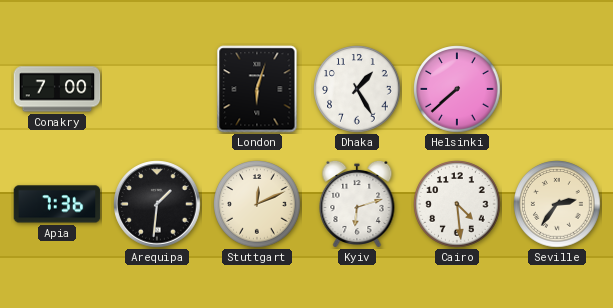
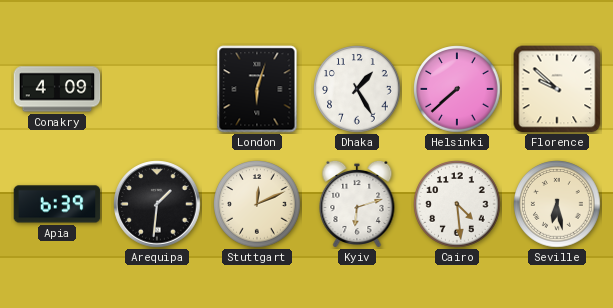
Conakry: 7:00 -> 4:09
Florence: none -> 9:52
Apia: 7:36 -> 6:39
Seville: 2:36 -> 6:28
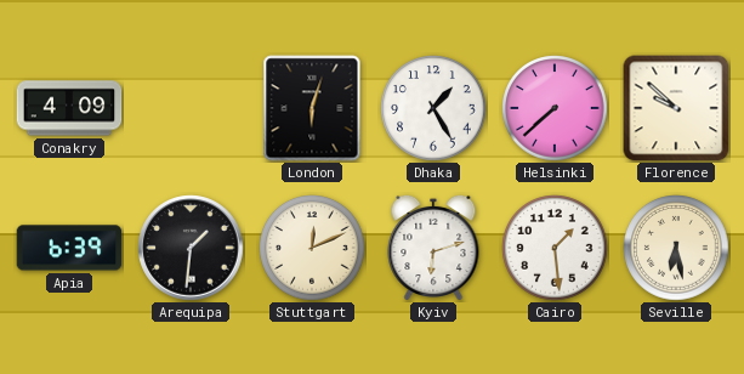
Cairo: 4:29 -> 1:29
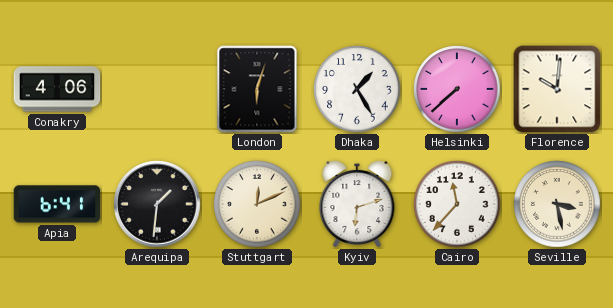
Conakry: 4:09 -> 4:06
Florence: 9:52 -> 10:01
Apia: 6:39 -> 6:41
Cairo: 1:29 -> 11:37
Seville: 6:28 -> 3:28
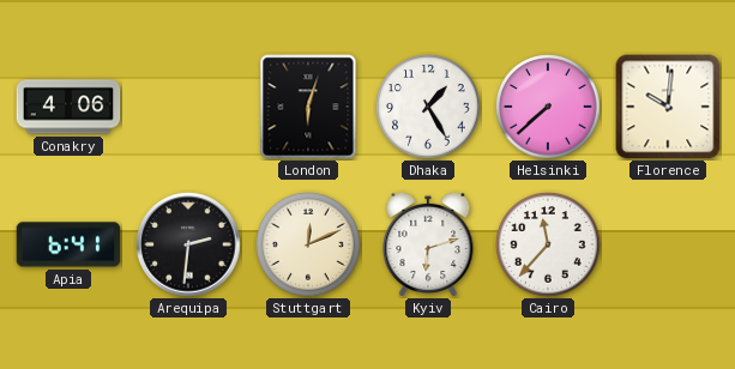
Arequipa: 1:31 -> 2:31
Seville: 3:28 -> none
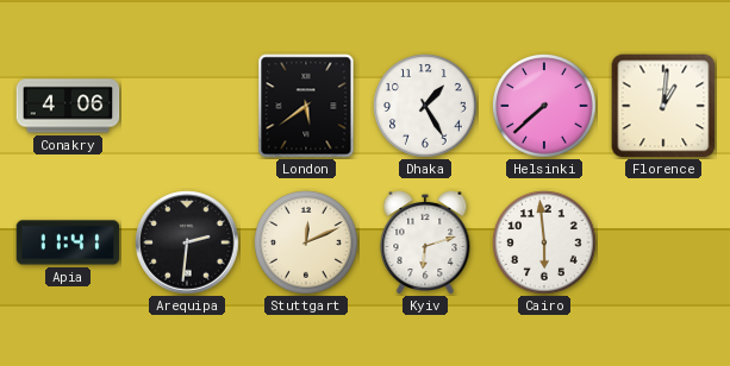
London: 6:03 -> 5:39
Florence: 10:01 -> 1:01
Apia: 6:41 -> 11:41
Cairo: 11:37 -> 5:59
